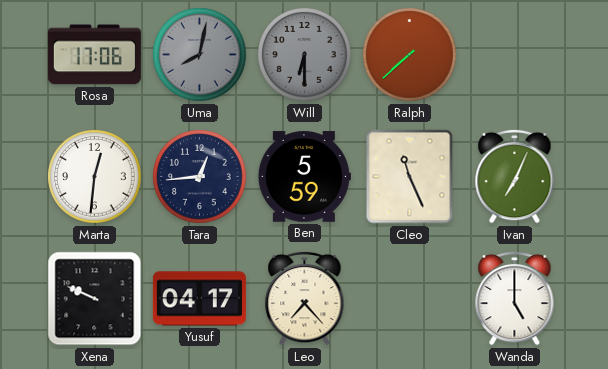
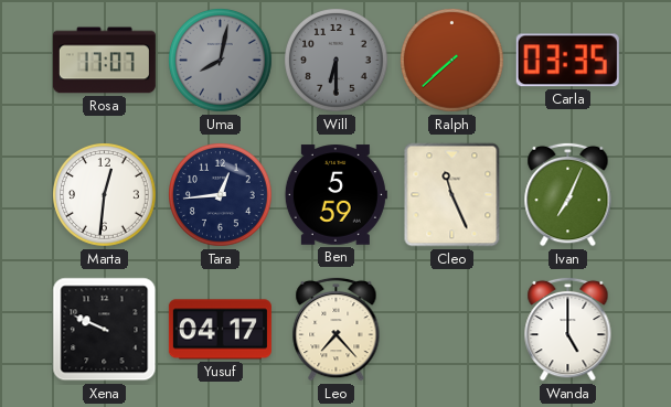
Rosa: 17:06 -> 17:07
Carla: none -> 03:35
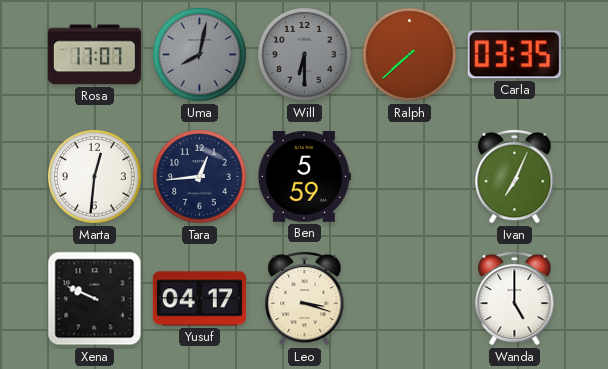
Cleo: 11:26 -> none
Leo: 7:23 -> 3:18
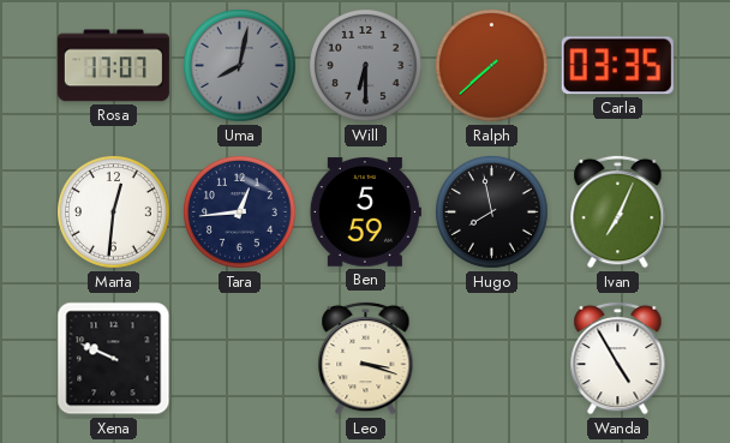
Hugo: none -> 7:58
Yusuf: 04:17 -> none
Wanda: 5:00 -> 4:55
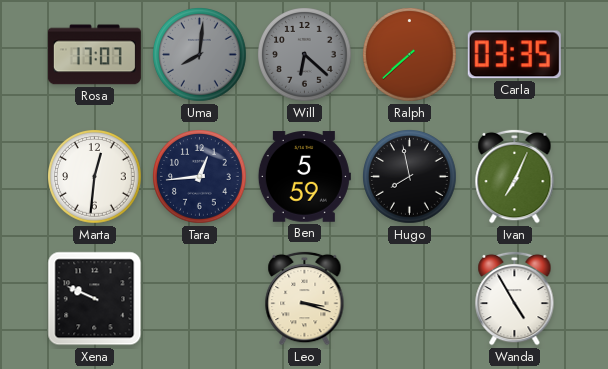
Uma: 8:02 -> 8:01
Will: 6:30 -> 6:22
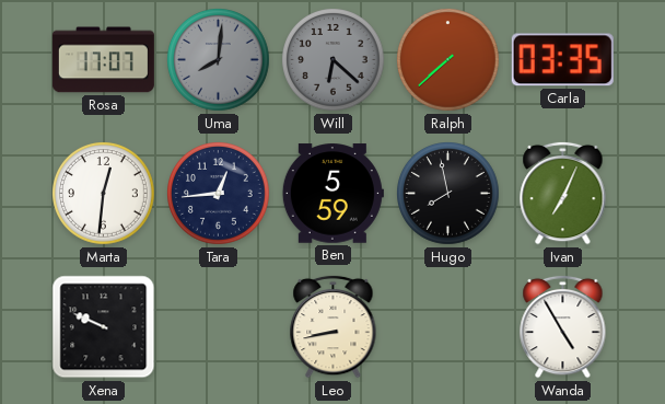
Leo: 3:18 -> 8:43
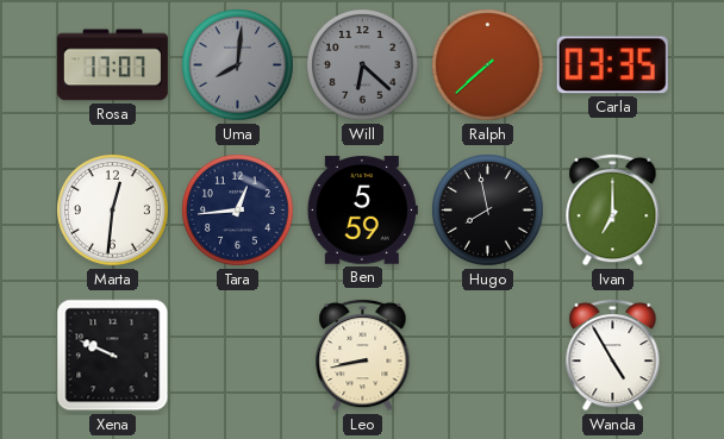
Ivan: 7:04 -> 7:00
